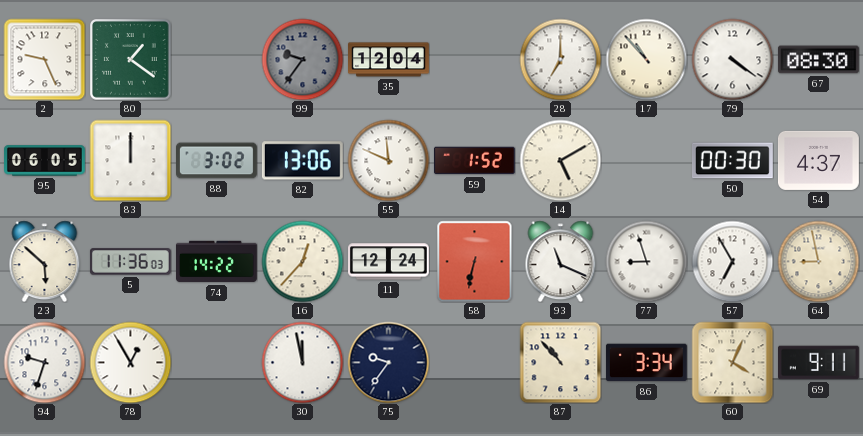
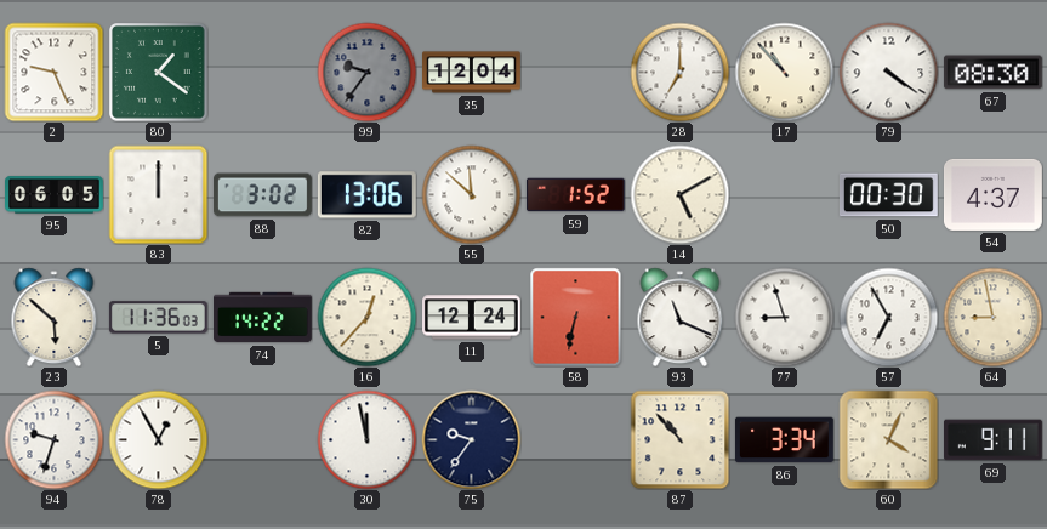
55: 11:49 -> 11:52
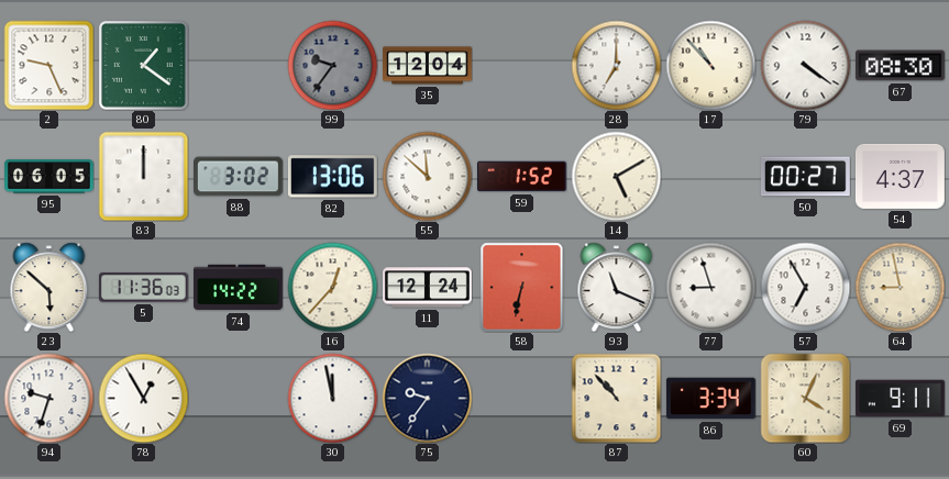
50: 00:30 -> 00:27
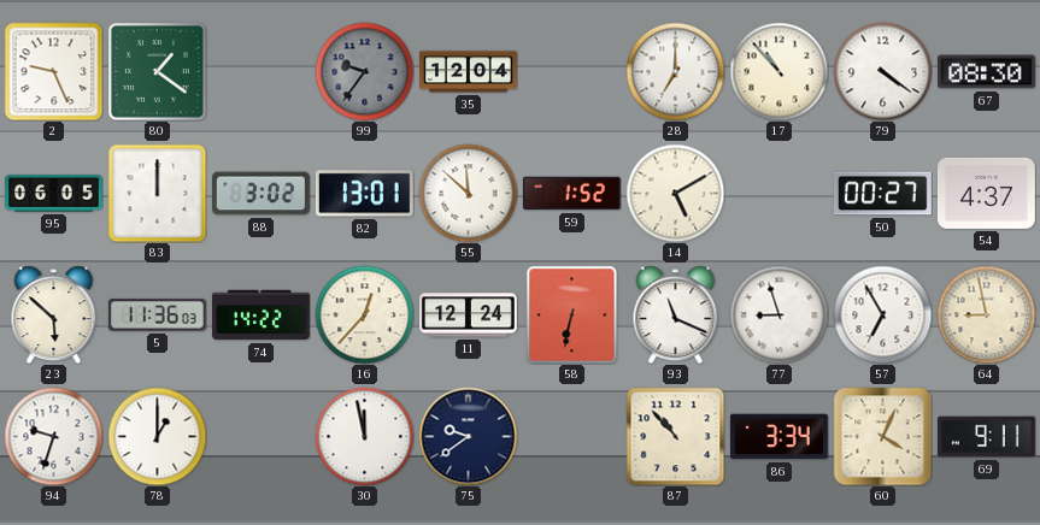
82: 13:06 -> 13:01
78: 12:55 -> 1:00
75: 9:36 -> 9:39
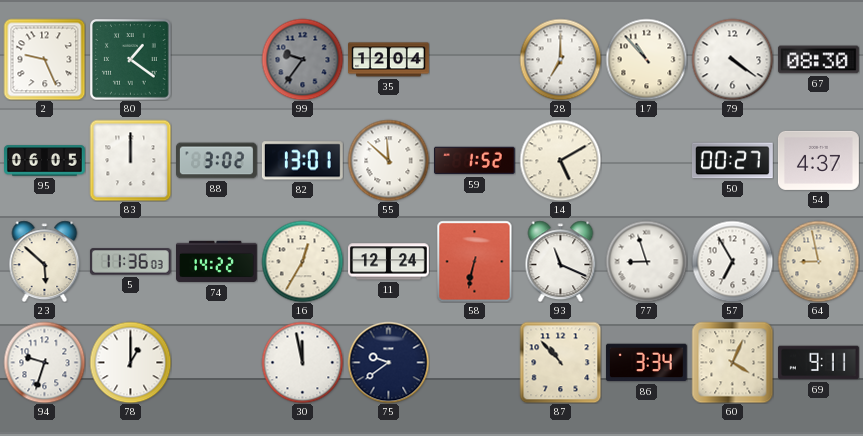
16: 12:37 -> 12:35
